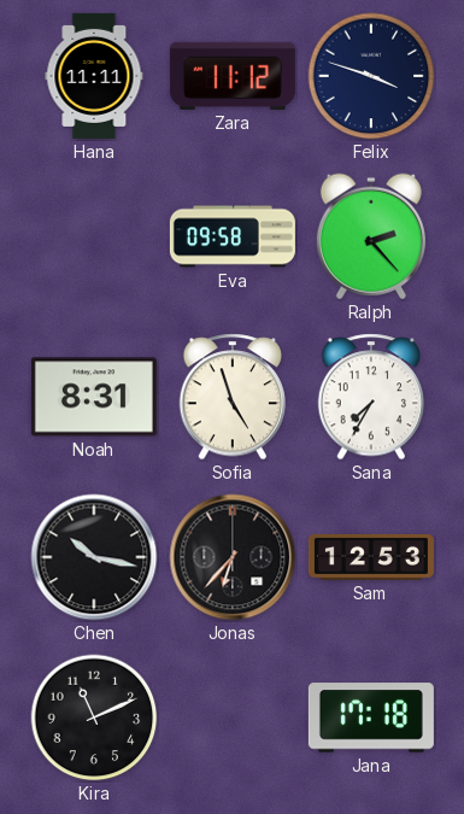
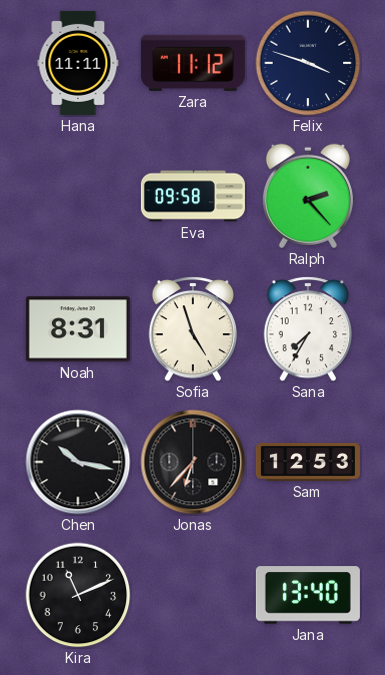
Jana: 17:18 -> 13:40
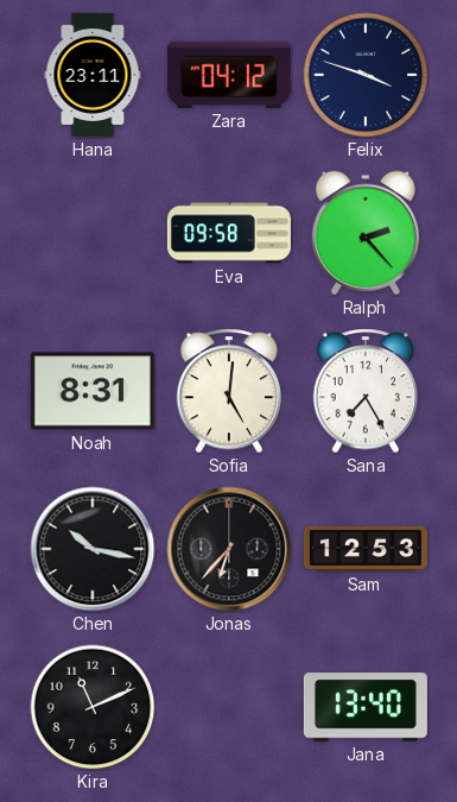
Hana: 11:11 -> 23:11
Zara: 11:12 -> 04:12
Sofia: 4:57 -> 5:01
Sana: 7:35 -> 7:25
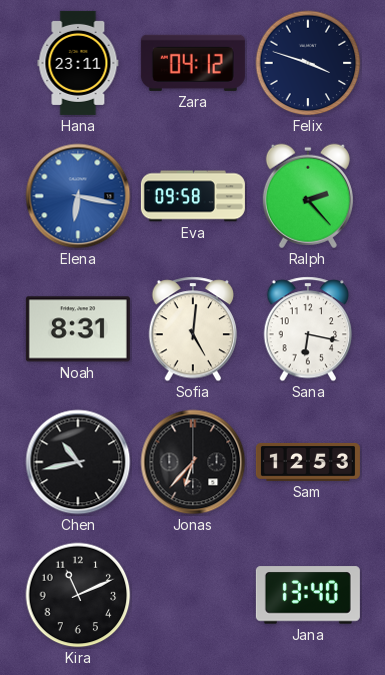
Elena: none -> 6:17
Sana: 7:25 -> 6:17
Chen: 10:17 -> 10:43
